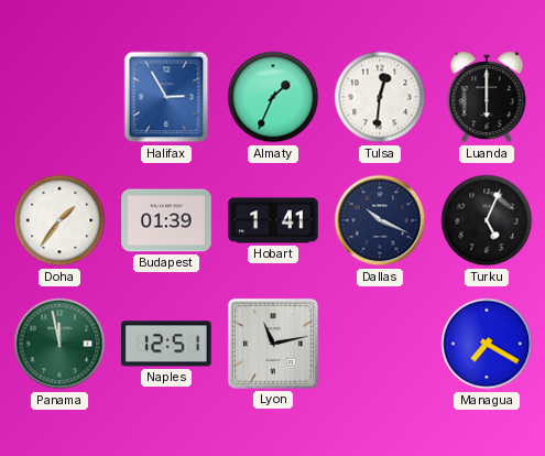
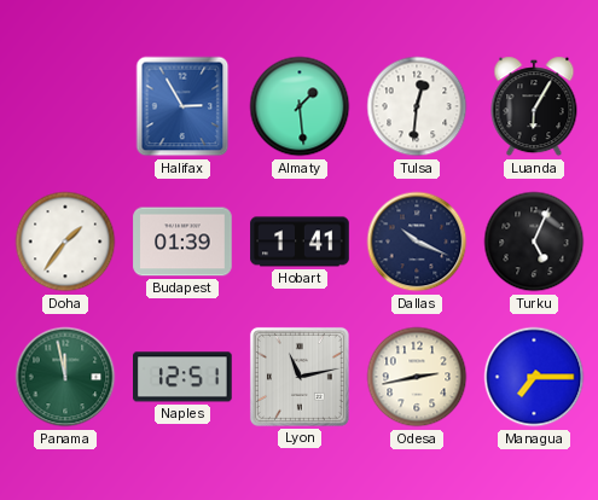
Almaty: 1:34 -> 1:29
Luanda: 6:00 -> 6:05
Odesa: none -> 2:43
Managua: 7:20 -> 7:15
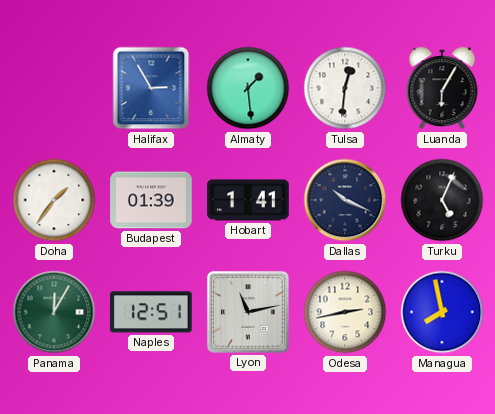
Panama: 11:58 -> 12:05
Managua: 7:15 -> 7:58
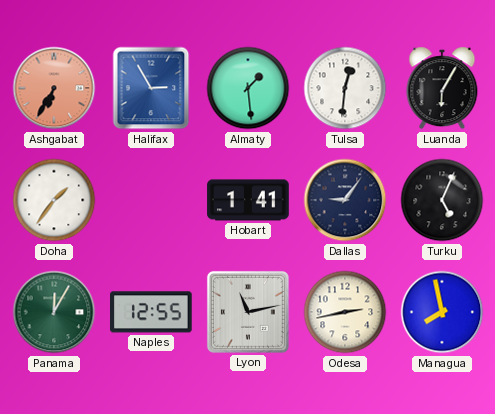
Ashgabat: none -> 6:35
Budapest: 01:39 -> none
Dallas: 10:19 -> 9:06
Naples: 12:51 -> 12:55
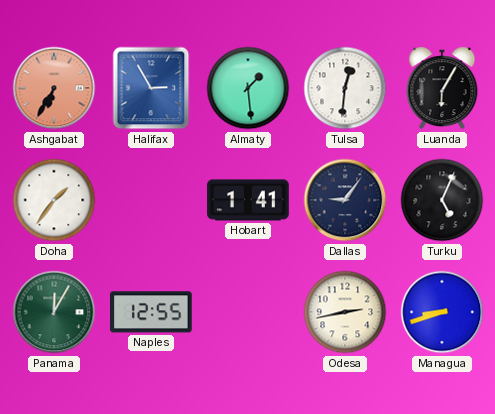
Lyon: 11:13 -> none
Managua: 7:58 -> 8:42
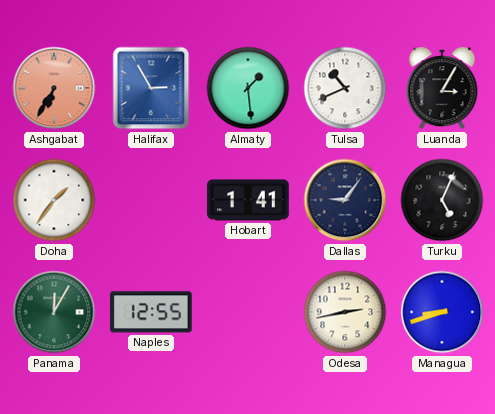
Tulsa: 12:31 -> 10:41
Luanda: 6:05 -> 3:05
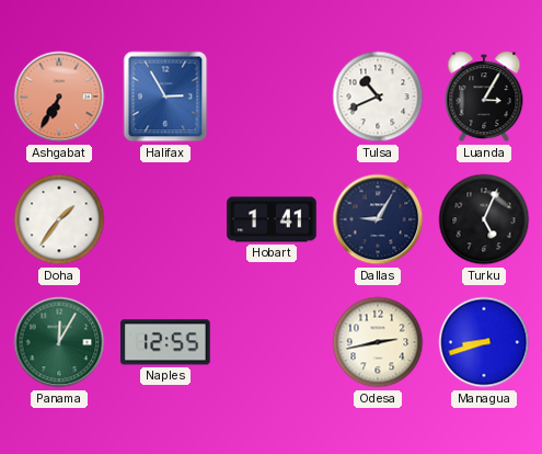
Almaty: 1:29 -> none
Dallas: 9:06 -> 9:05
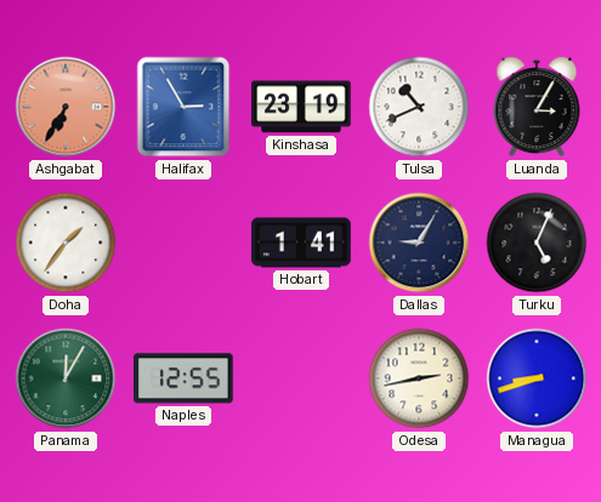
Kinshasa: none -> 23:19
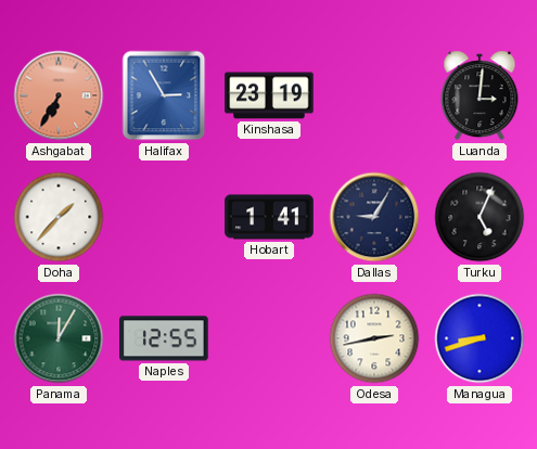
Tulsa: 10:41 -> none
Luanda: 3:05 -> 3:01
Doha: 1:36 -> 1:37
